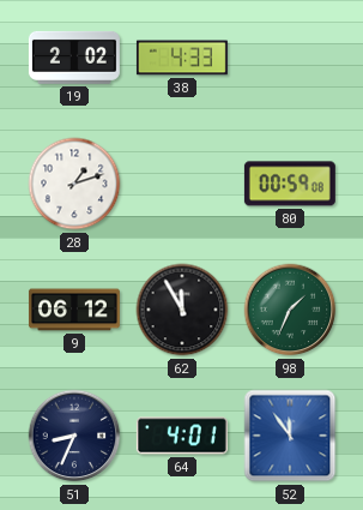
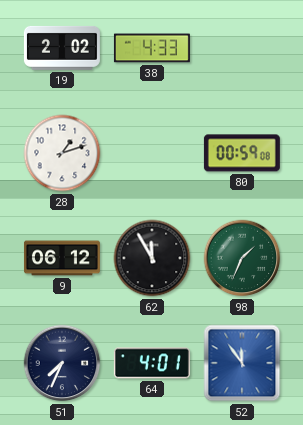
51: 8:34 -> 7:34
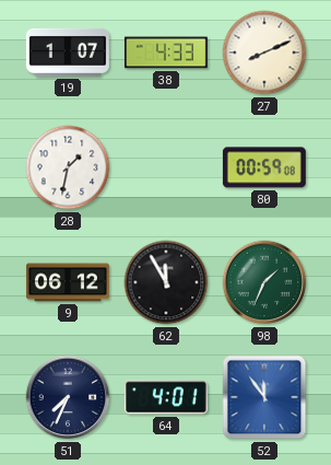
19: 2:02 -> 1:07
27: none -> 8:11
28: 1:12 -> 1:32
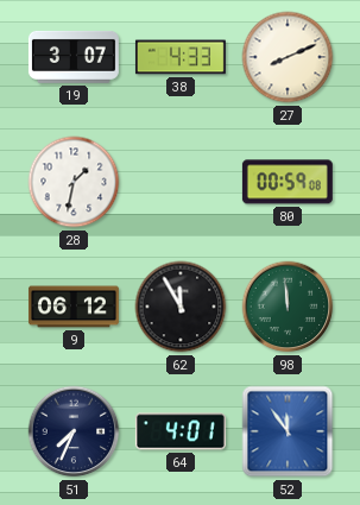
19: 1:07 -> 3:07
98: 1:34 -> 11:59
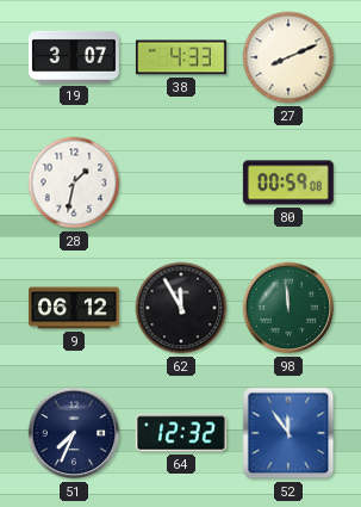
64: 4:01 -> 12:32
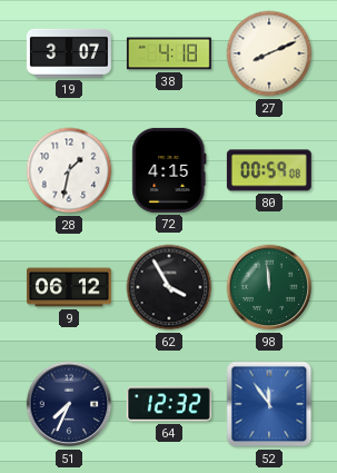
38: 4:33 -> 4:18
72: none -> 4:15
62: 11:55 -> 3:55
